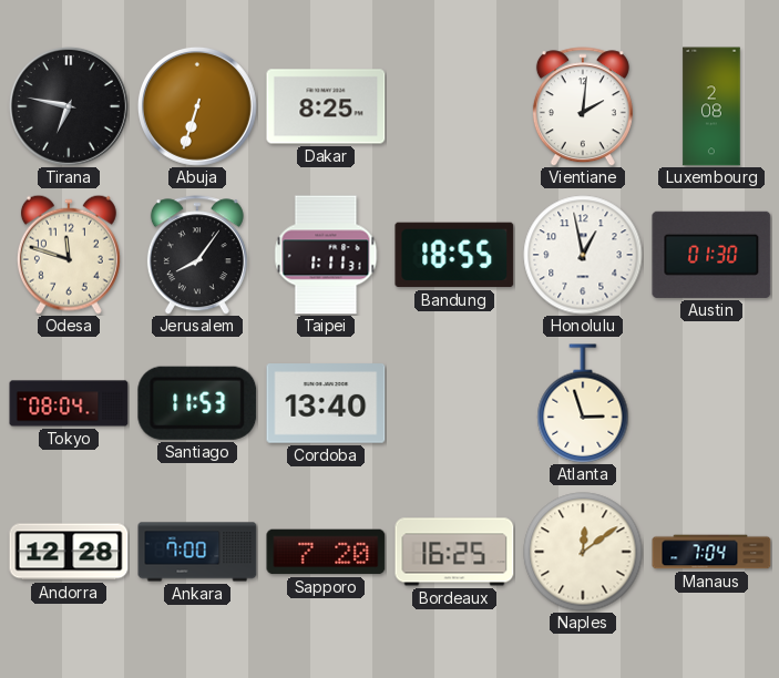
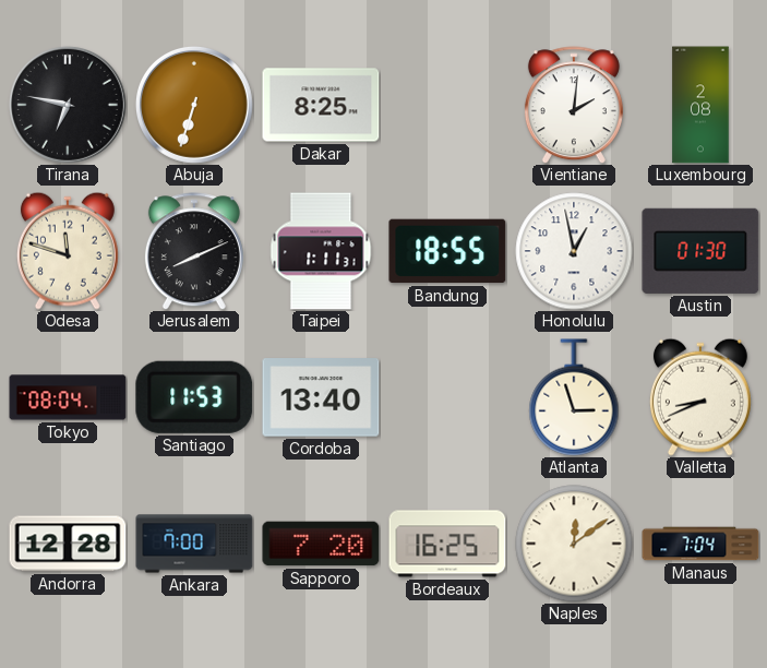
Jerusalem: 8:06 -> 8:11
Valletta: none -> 8:41
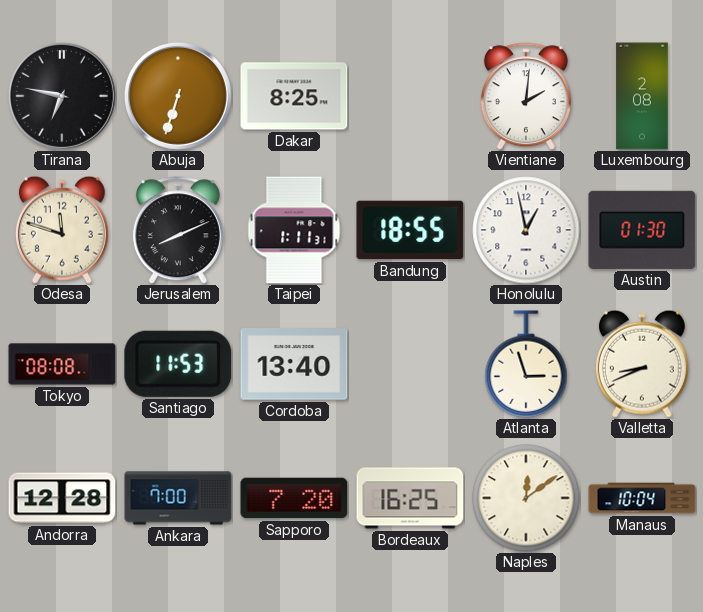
Tokyo: 08:04 -> 08:08
Manaus: 7:04 -> 10:04
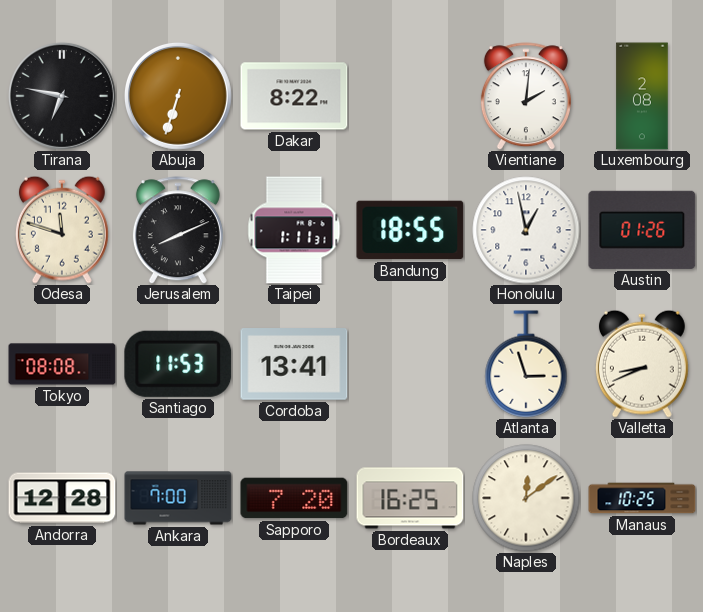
Dakar: 8:25 -> 8:22
Austin: 01:30 -> 01:26
Cordoba: 13:40 -> 13:41
Manaus: 10:04 -> 10:25
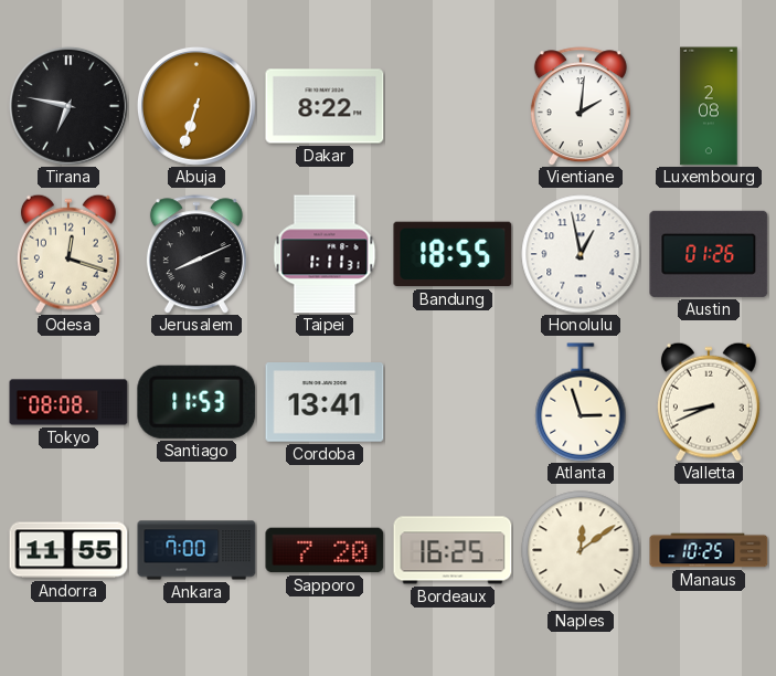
Odesa: 11:48 -> 12:18
Andorra: 12:28 -> 11:55
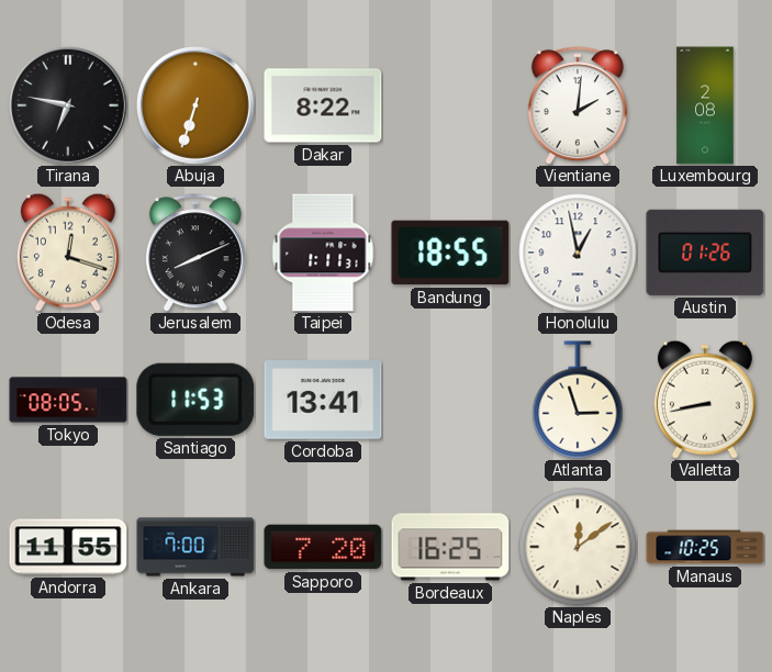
Tokyo: 08:08 -> 08:05
Valletta: 8:41 -> 8:43
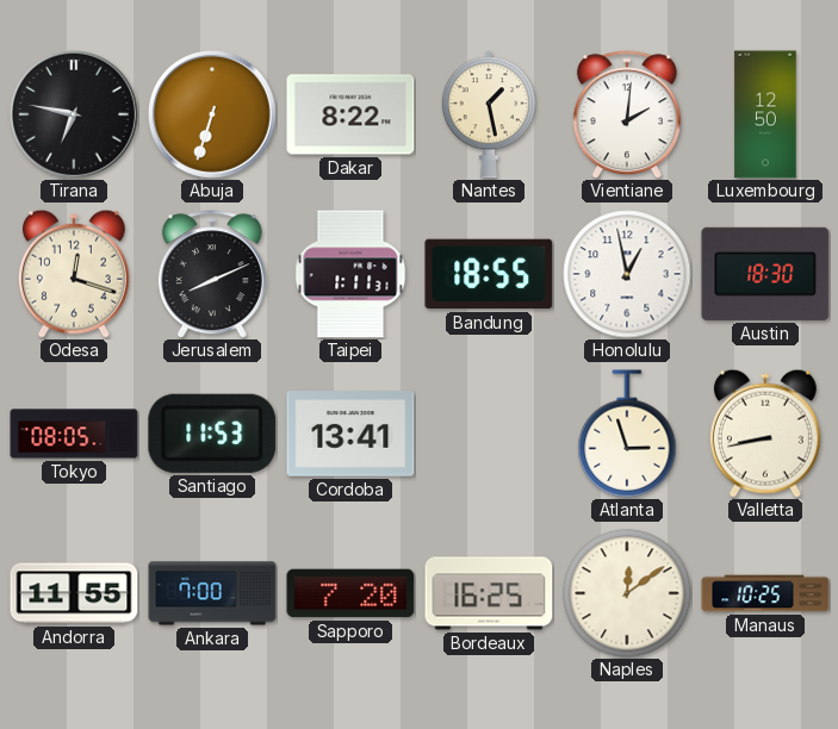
Nantes: none -> 1:28
Luxembourg: 2:08 -> 12:50
Austin: 01:26 -> 18:30
